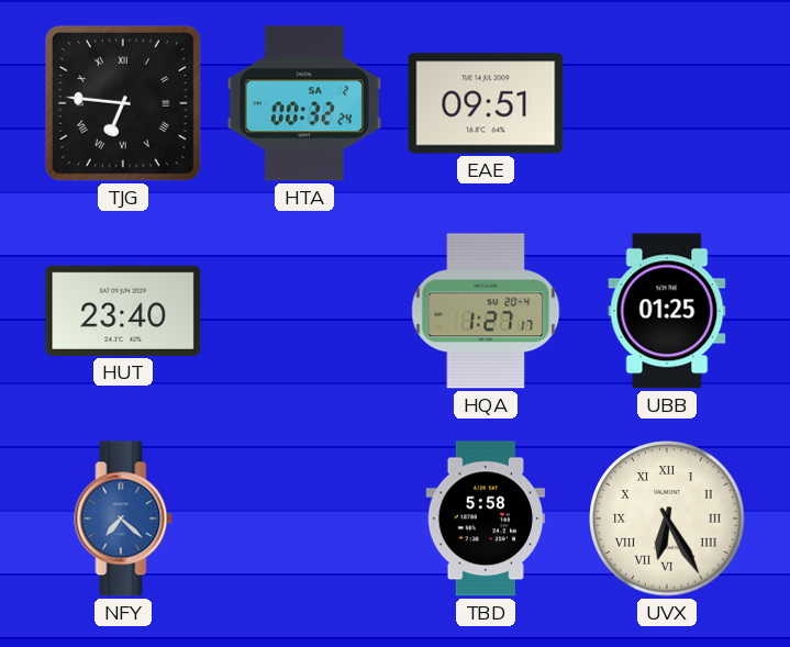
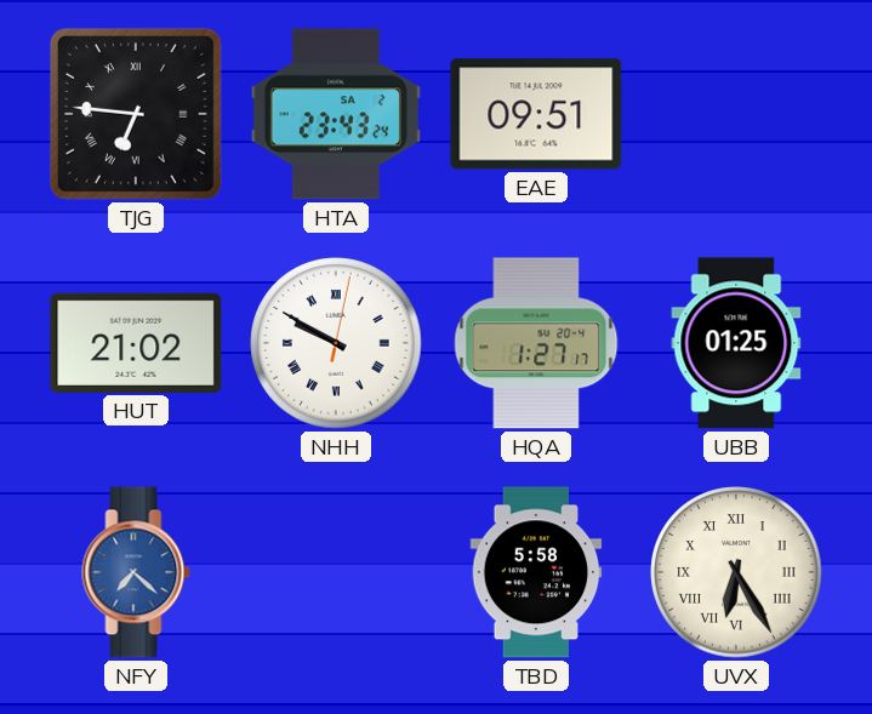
HTA: 00:32 -> 23:43
HUT: 23:40 -> 21:02
NHH: none -> 9:50
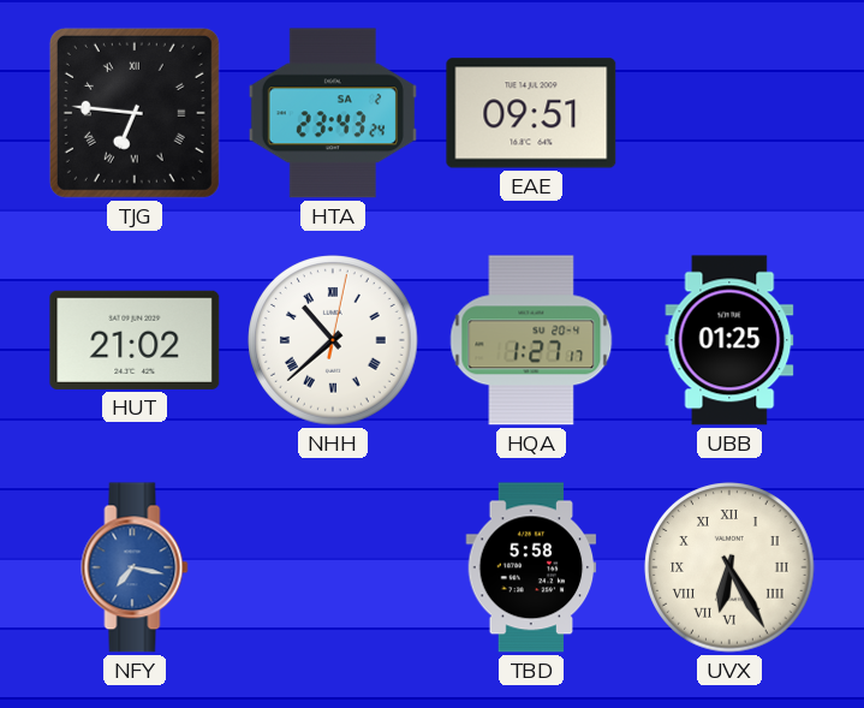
NHH: 9:50 -> 10:38
NFY: 7:22 -> 7:17
